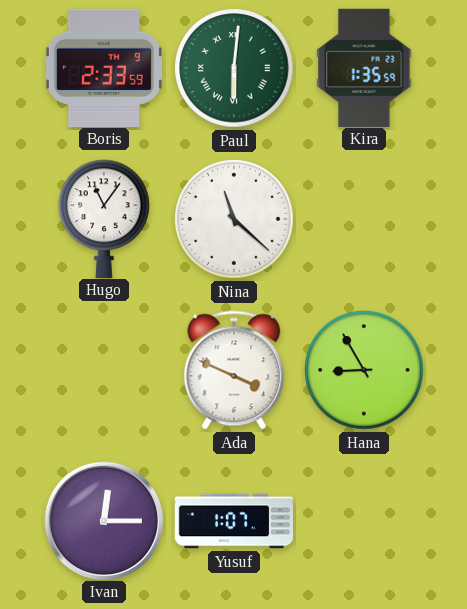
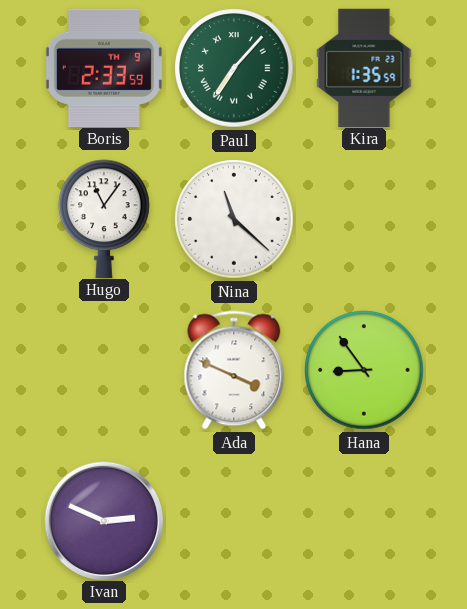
Paul: 6:01 -> 7:07
Hana: 8:55 -> 8:54
Ivan: 12:15 -> 2:49
Yusuf: 1:07 -> none
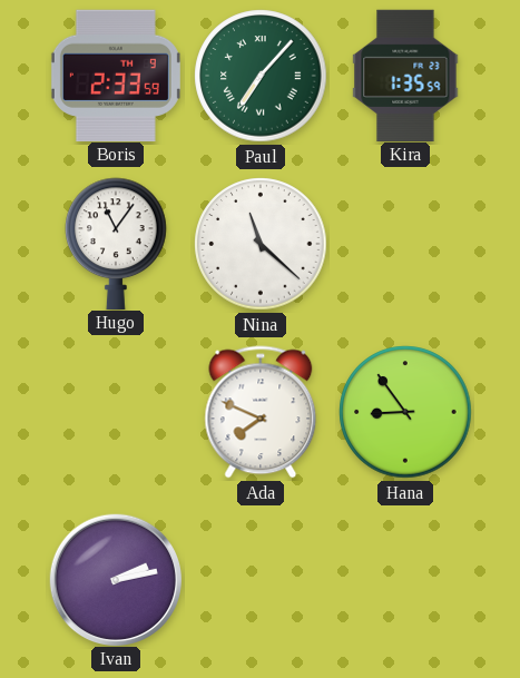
Ada: 3:49 -> 7:49
Ivan: 2:49 -> 2:13
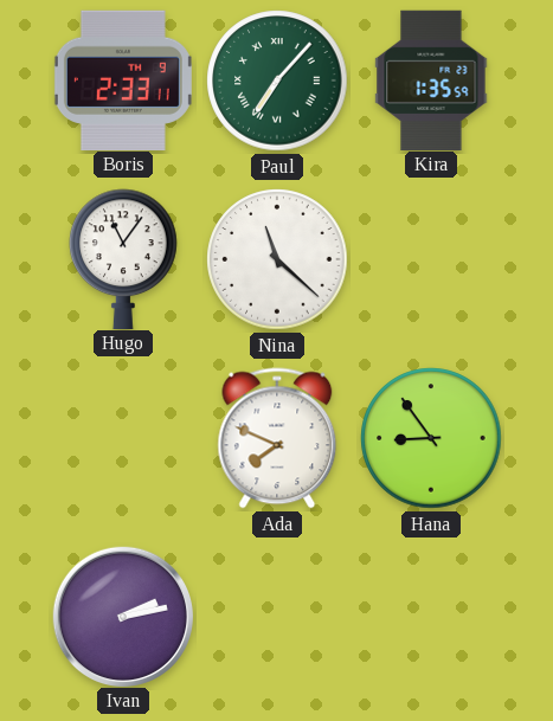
Boris: 2:33:59 -> 2:33:11
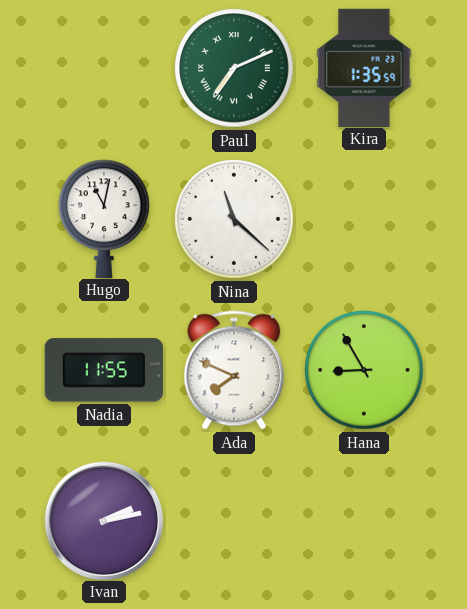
Boris: 2:33 -> none
Paul: 7:07 -> 7:11
Hugo: 11:06 -> 11:02
Nadia: none -> 11:55
Hana: 8:54 -> 8:55
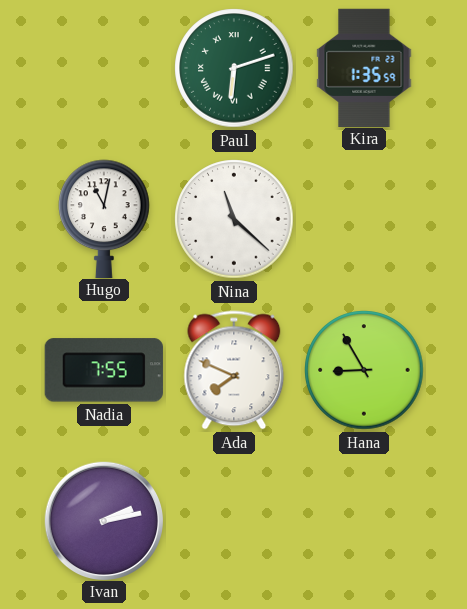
Paul: 7:11 -> 6:12
Nadia: 11:55 -> 7:55
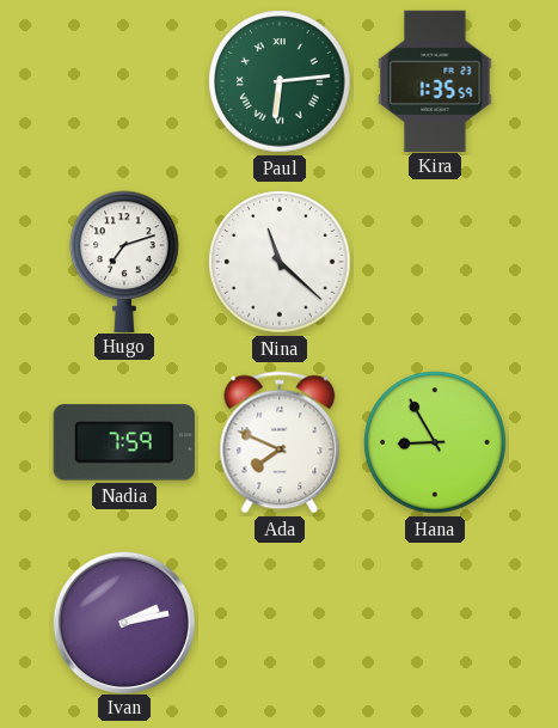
Paul: 6:12 -> 6:14
Hugo: 11:02 -> 7:12
Nadia: 7:55 -> 7:59
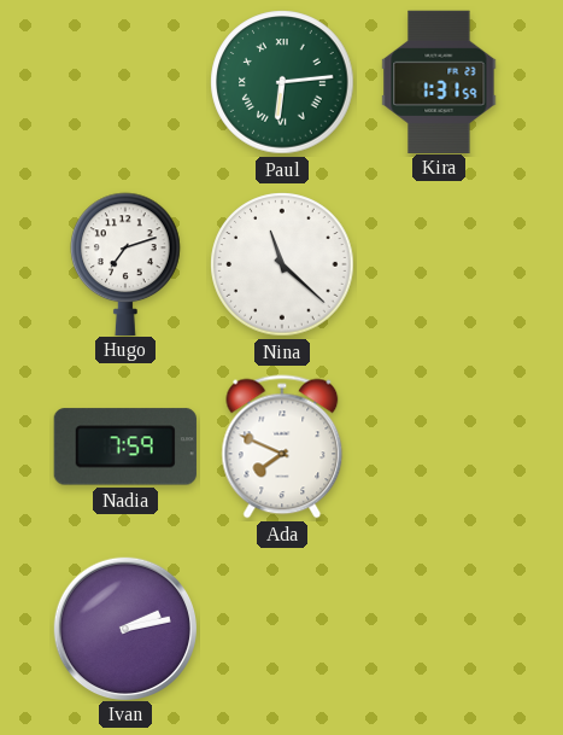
Kira: 1:35 -> 1:31
Hana: 8:55 -> none
